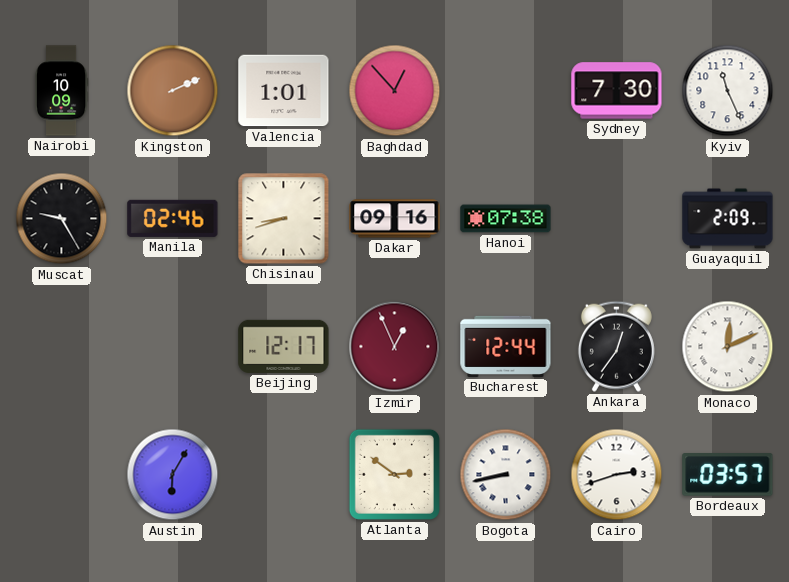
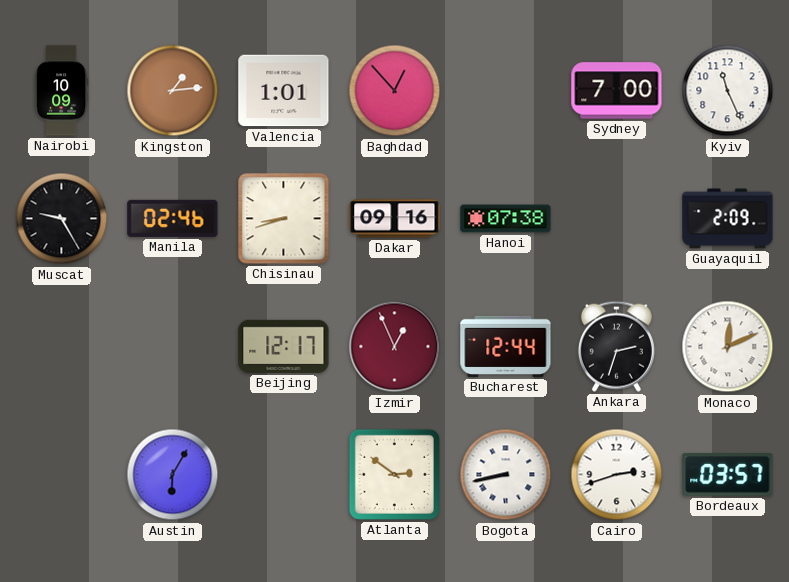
Kingston: 2:11 -> 1:14
Sydney: 7:30 -> 7:00
Ankara: 12:36 -> 2:33
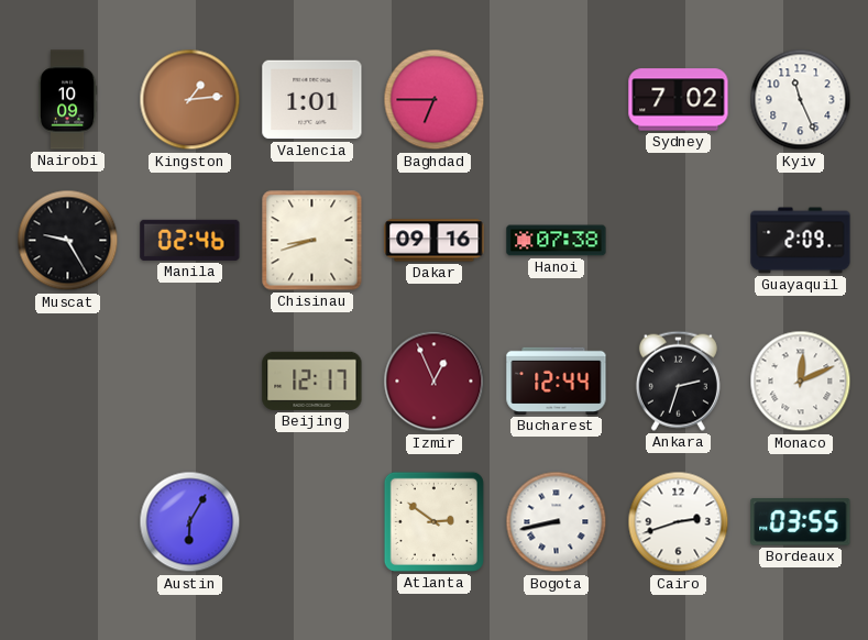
Baghdad: 12:53 -> 6:45
Sydney: 7:00 -> 7:02
Bordeaux: 03:57 -> 03:55
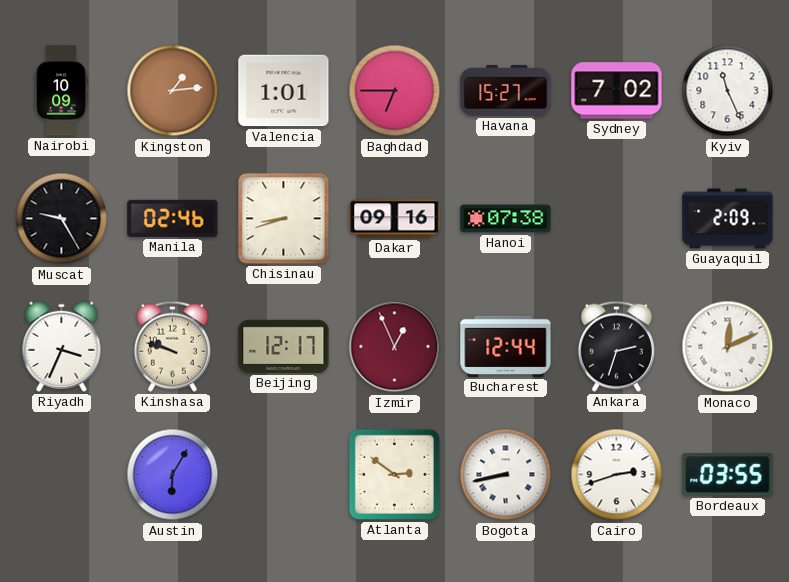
Havana: none -> 15:27
Riyadh: none -> 3:34
Kinshasa: none -> 9:48
